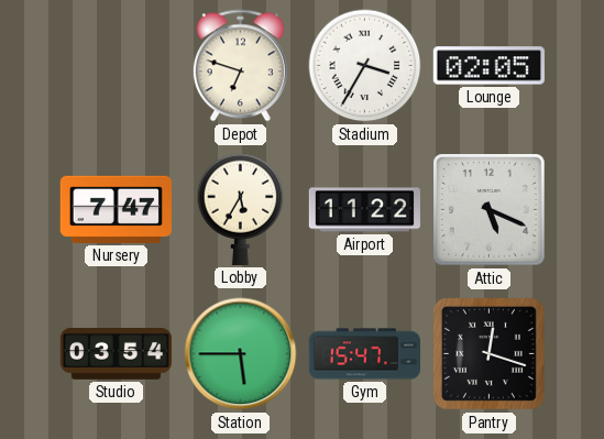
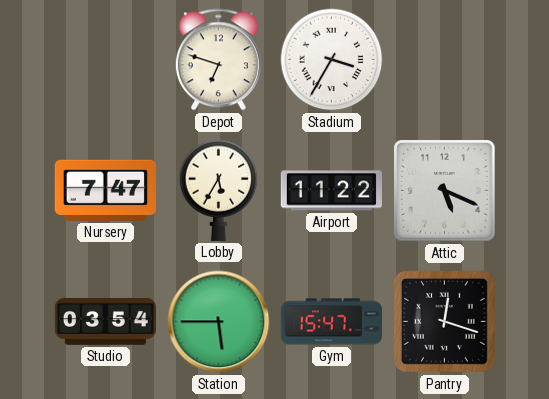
Lounge: 02:05 -> none
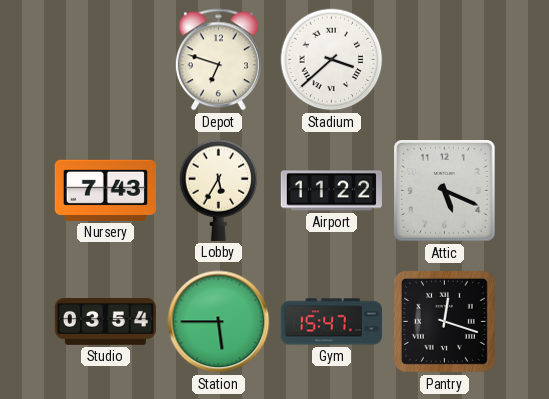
Stadium: 3:35 -> 3:38
Nursery: 7:47 -> 7:43
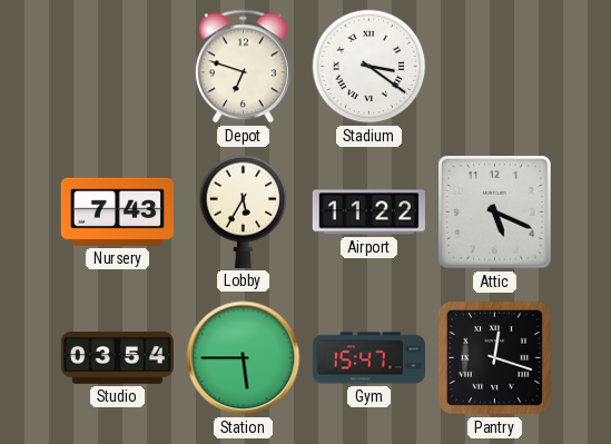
Stadium: 3:38 -> 3:21
